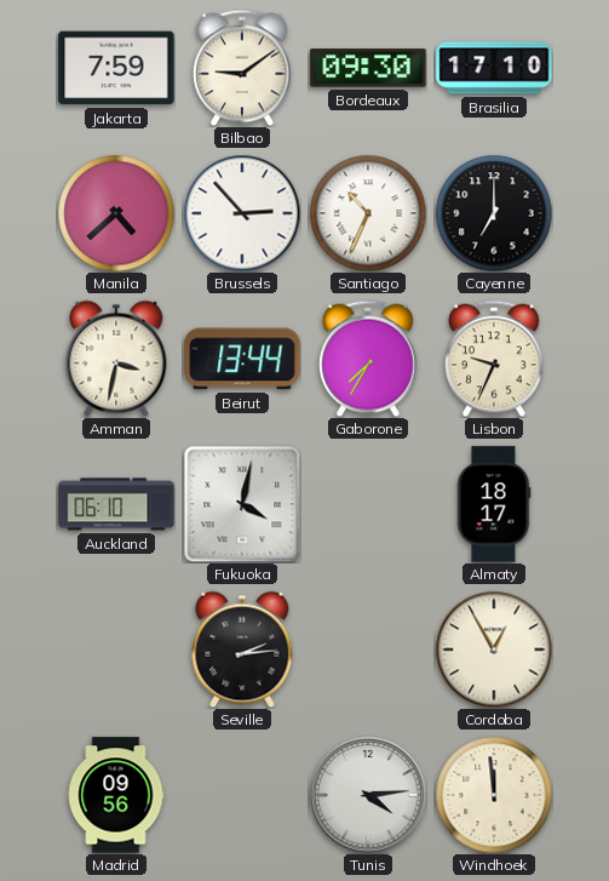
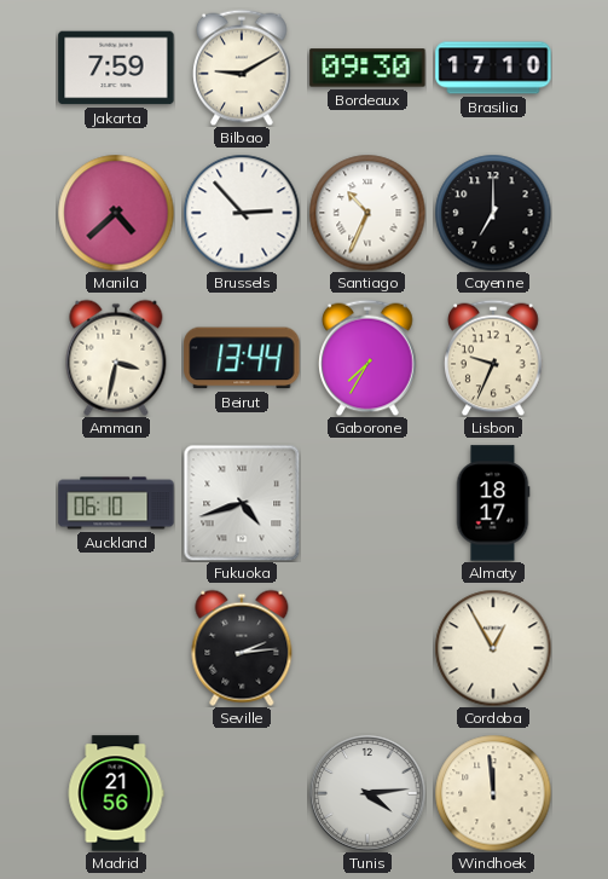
Bilbao: 9:09 -> 9:10
Fukuoka: 4:02 -> 4:42
Madrid: 09:56 -> 21:56
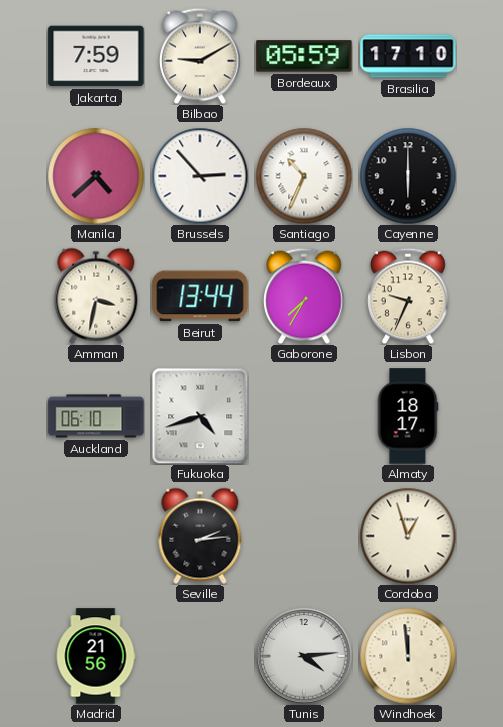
Bordeaux: 09:30 -> 05:59
Cayenne: 7:00 -> 6:00
Cordoba: 12:55 -> 12:57
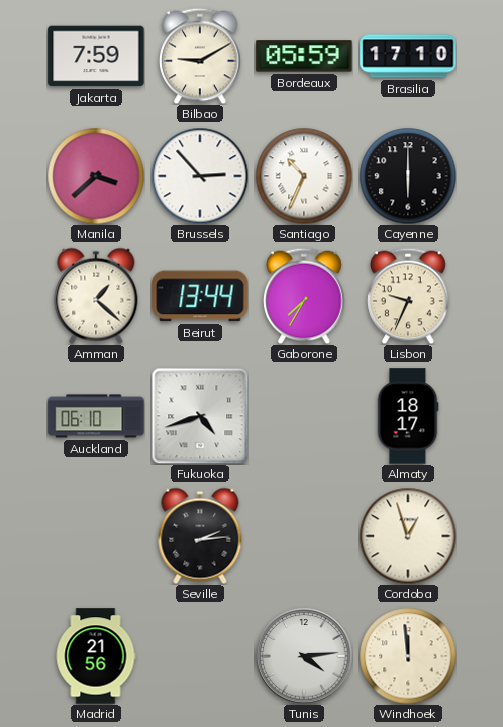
Manila: 4:38 -> 3:38
Amman: 3:32 -> 1:22
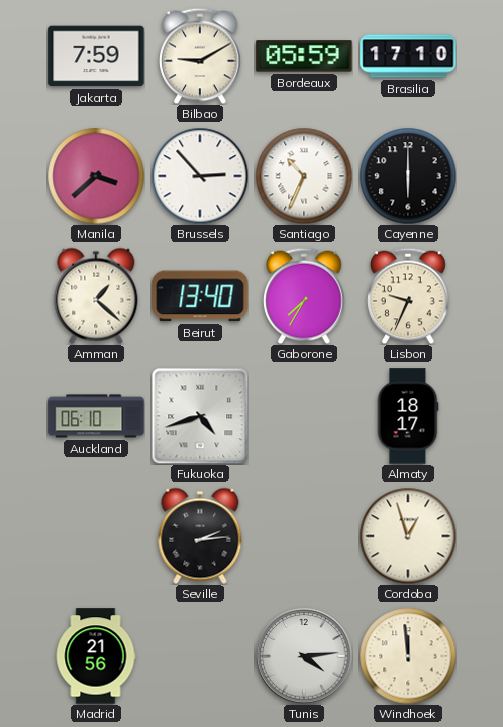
Beirut: 13:44 -> 13:40
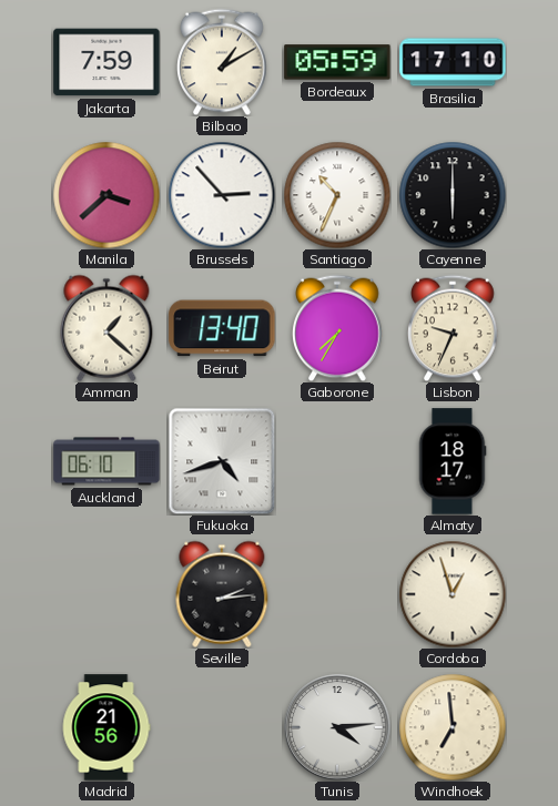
Bilbao: 9:10 -> 1:10
Windhoek: 11:59 -> 6:59
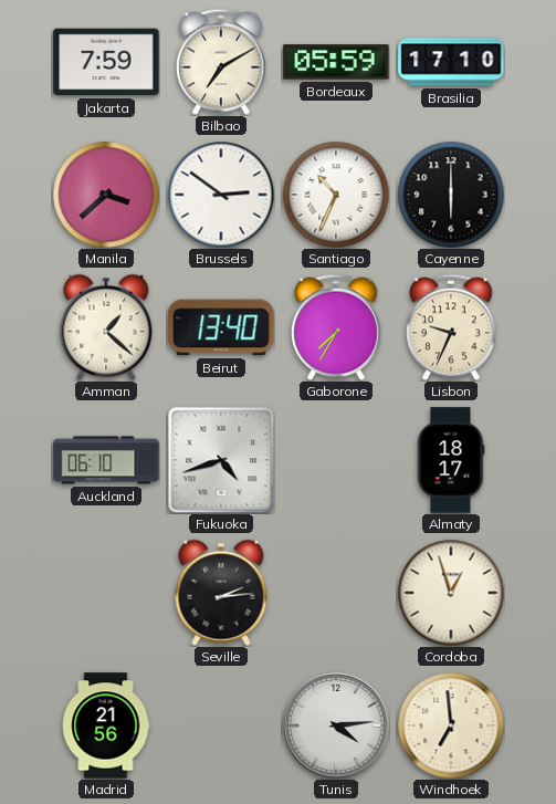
Bilbao: 1:10 -> 7:10
Brussels: 2:53 -> 2:51
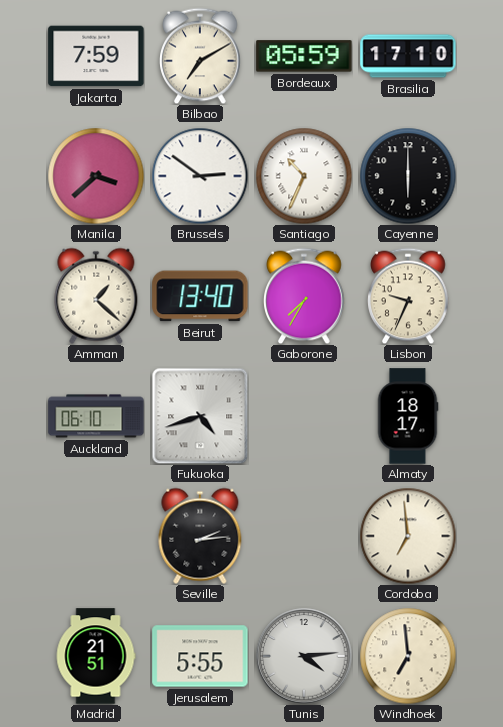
Cordoba: 12:57 -> 6:59
Madrid: 21:56 -> 21:51
Jerusalem: none -> 5:55
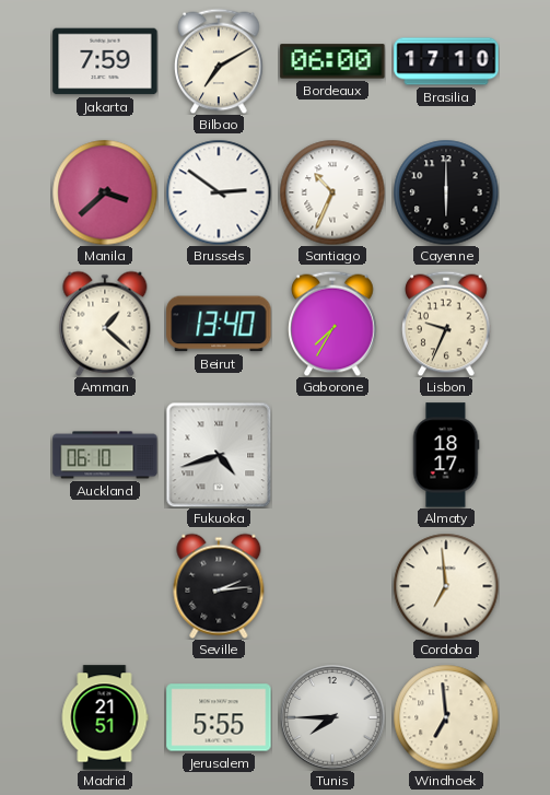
Bordeaux: 05:59 -> 06:00
Tunis: 4:14 -> 7:45
